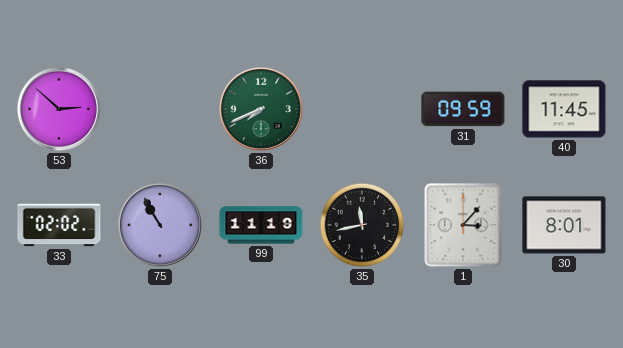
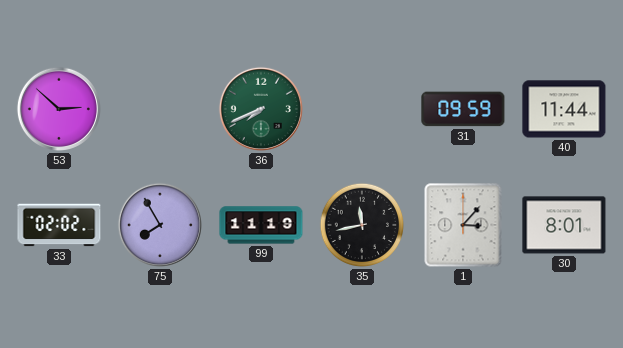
40: 11:45 -> 11:44
75: 10:55 -> 7:55
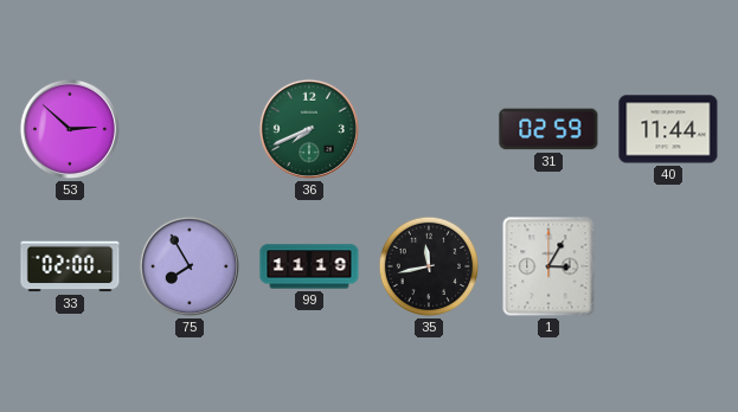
31: 09:59 -> 02:59
33: 02:02 -> 02:00
1: 3:07 -> 3:05
30: 8:01 -> none
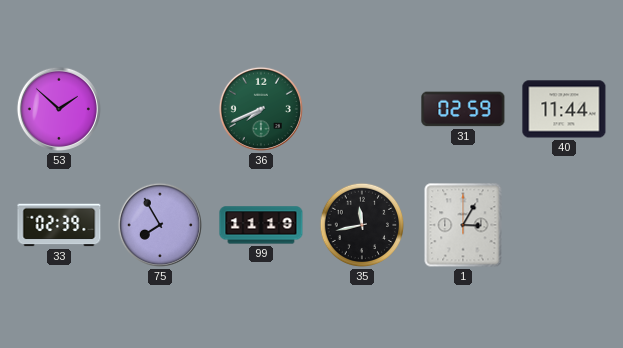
53: 2:52 -> 1:52
33: 02:00 -> 02:39
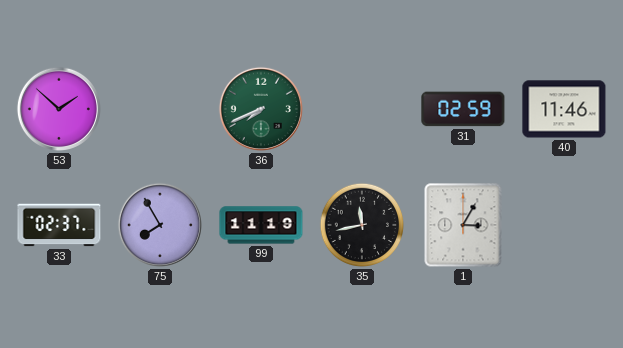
40: 11:44 -> 11:46
33: 02:39 -> 02:37
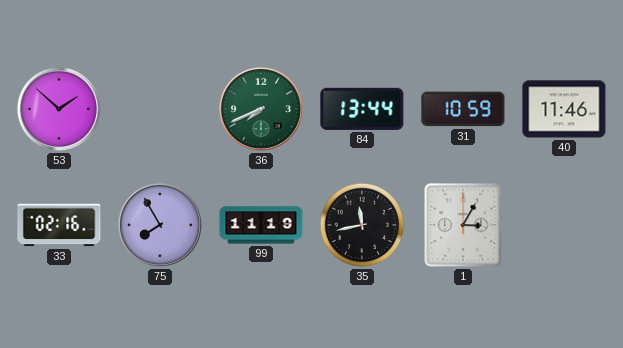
84: none -> 13:44
31: 02:59 -> 10:59
33: 02:37 -> 02:16
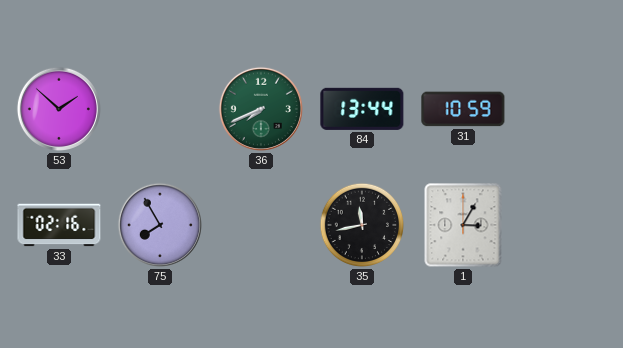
40: 11:46 -> none
99: 11:19 -> none
